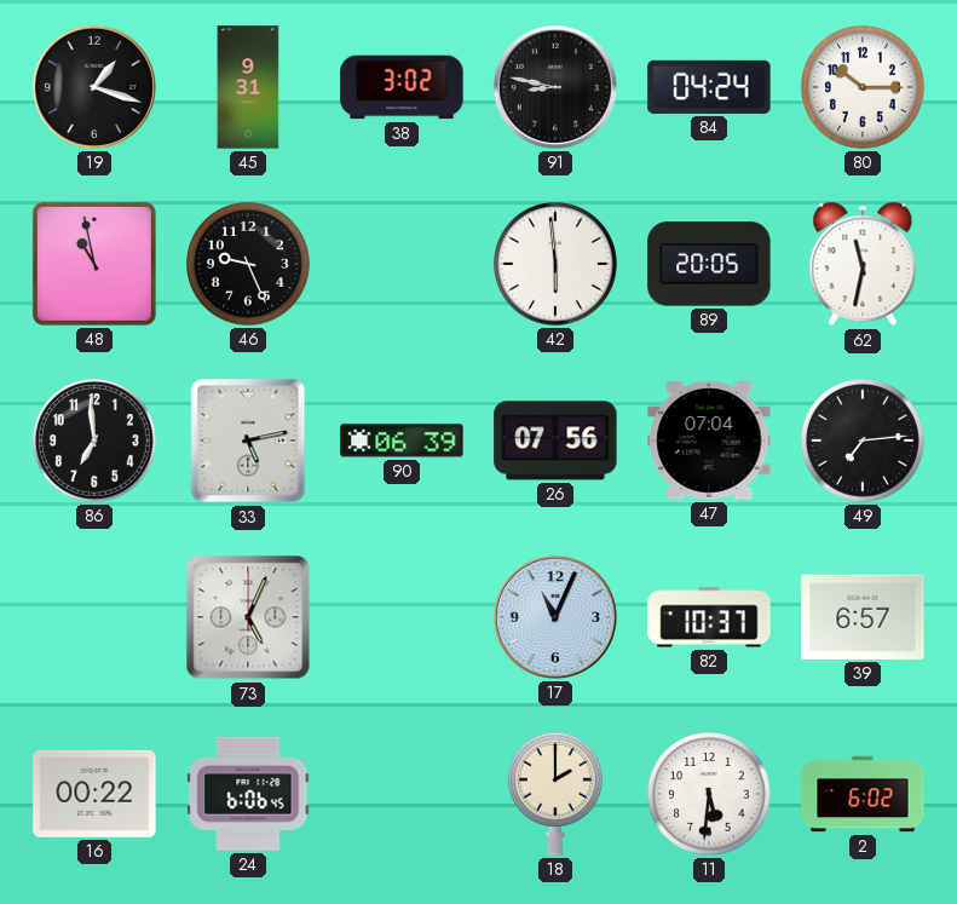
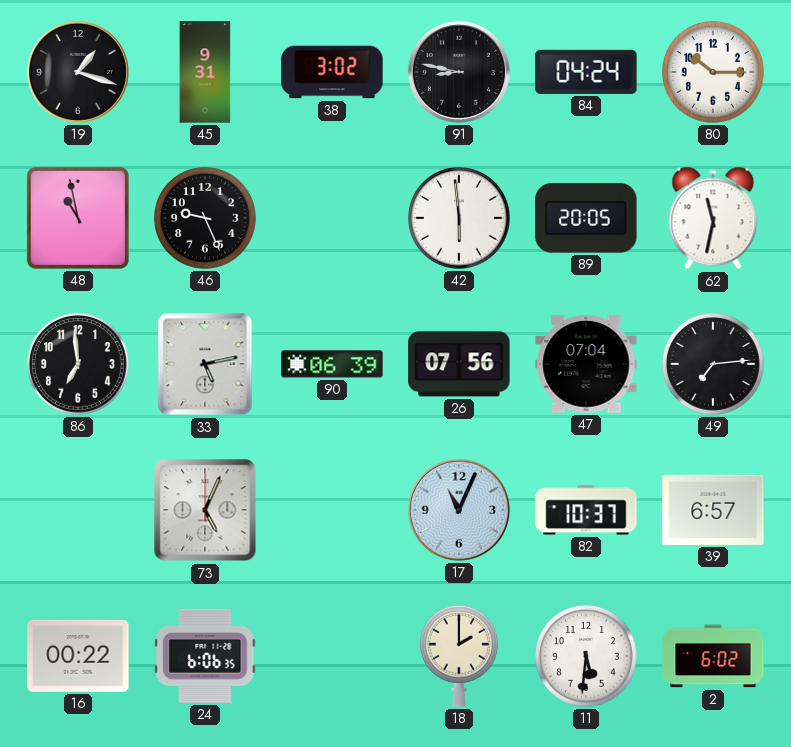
24: 6:06:45 -> 6:06:35
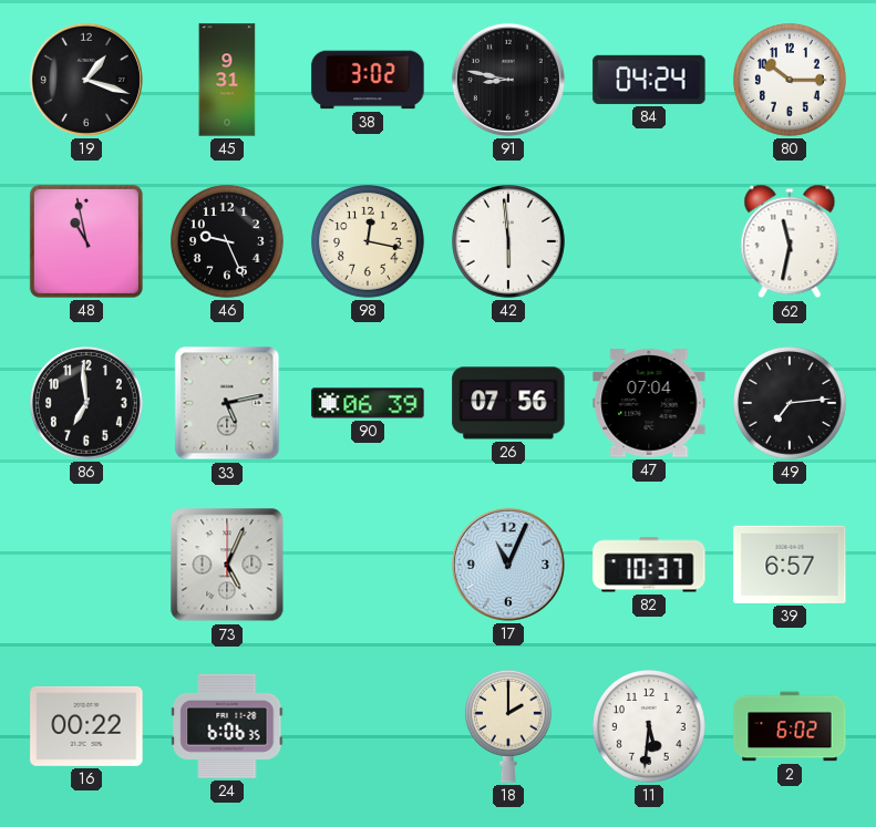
98: none -> 12:17
89: 20:05 -> none
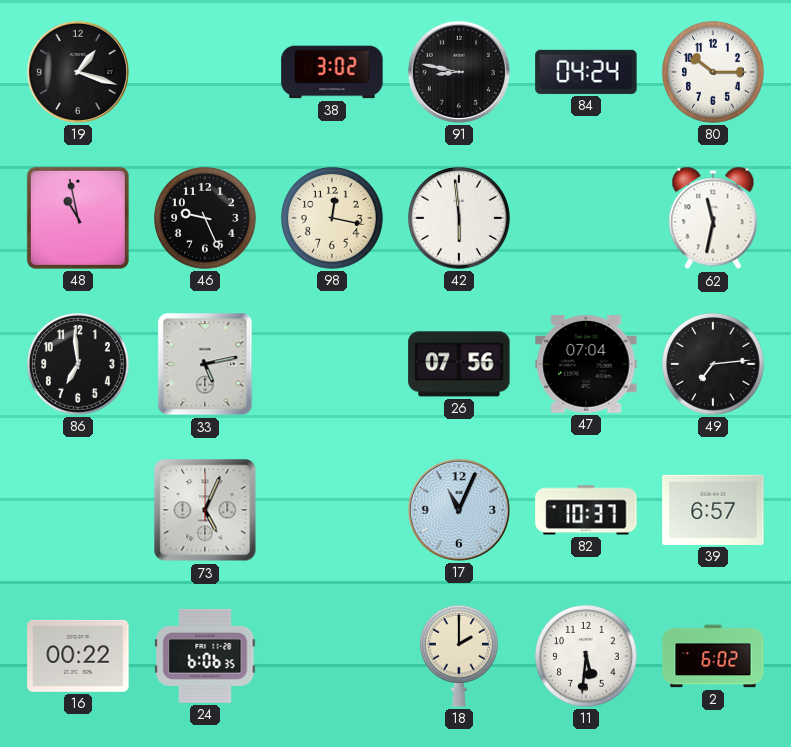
45: 9:31 -> none
90: 06:39 -> none
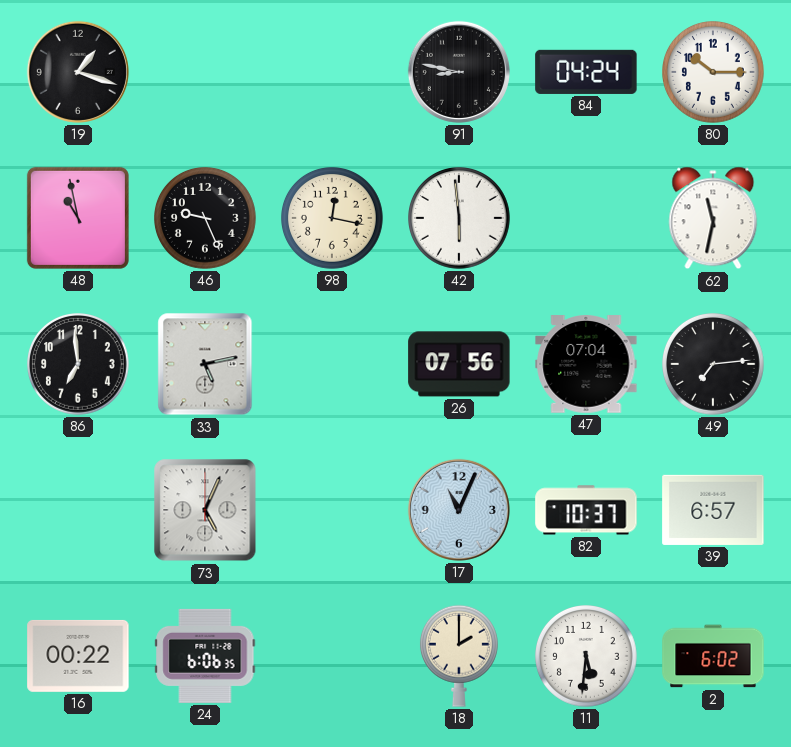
38: 3:02 -> none
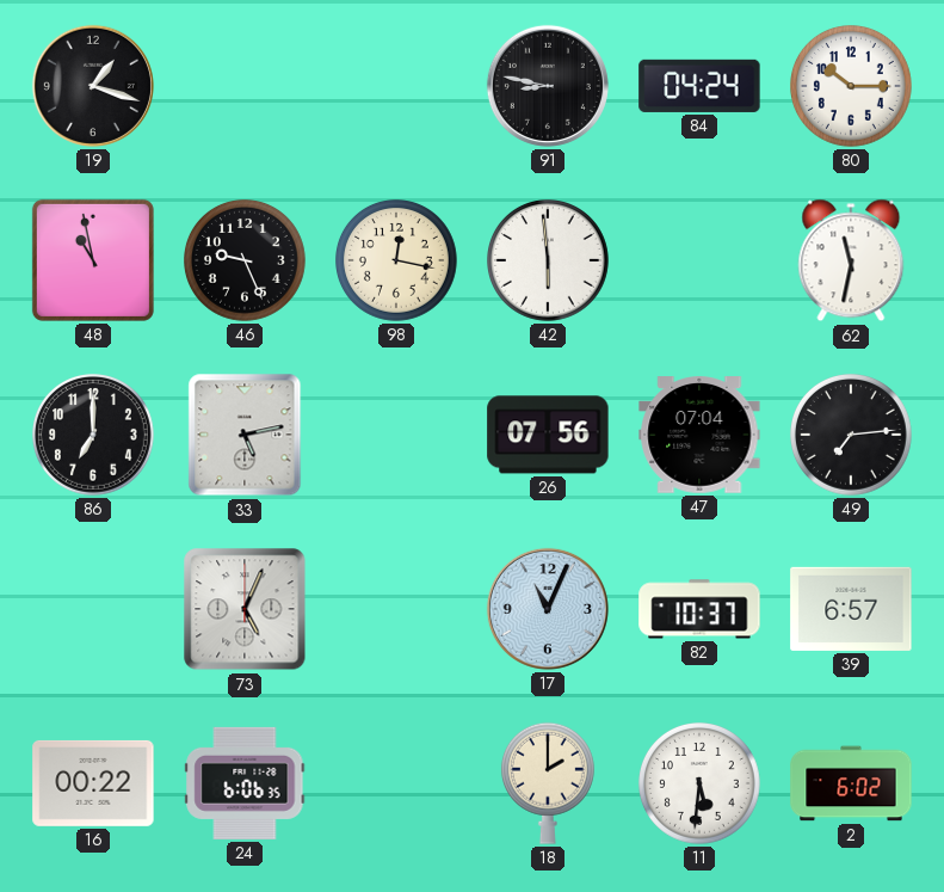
86: 6:59 -> 7:00
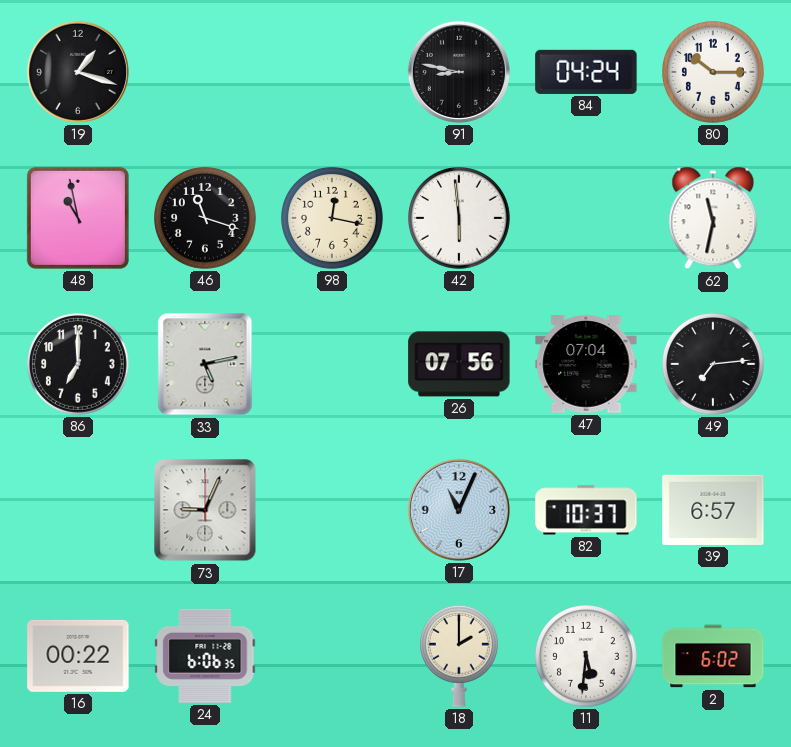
46: 9:26 -> 11:18
73: 5:04 -> 9:04
